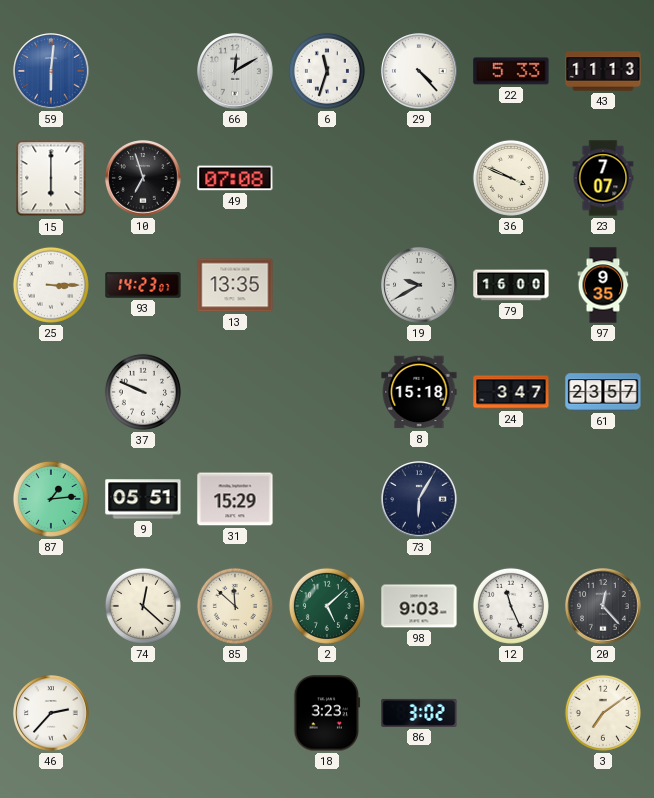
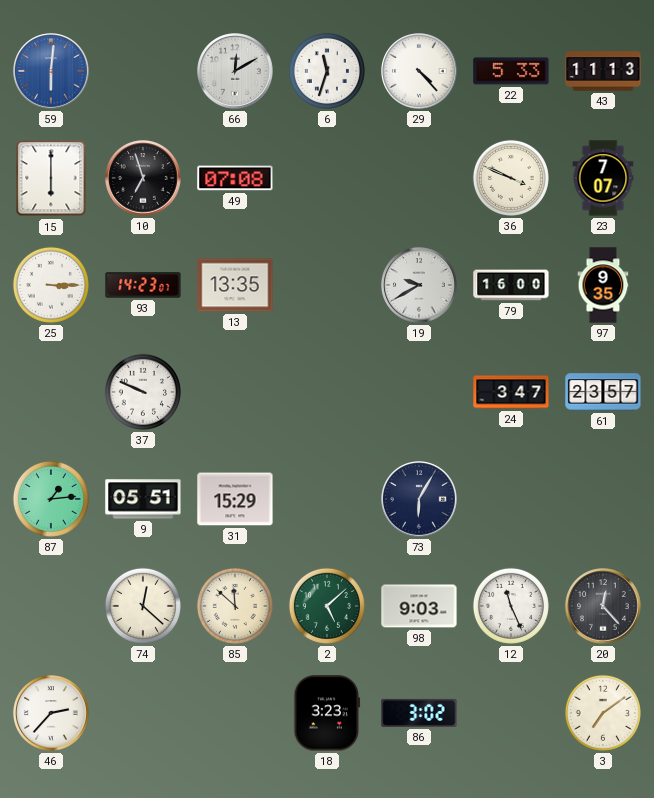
8: 15:18 -> none
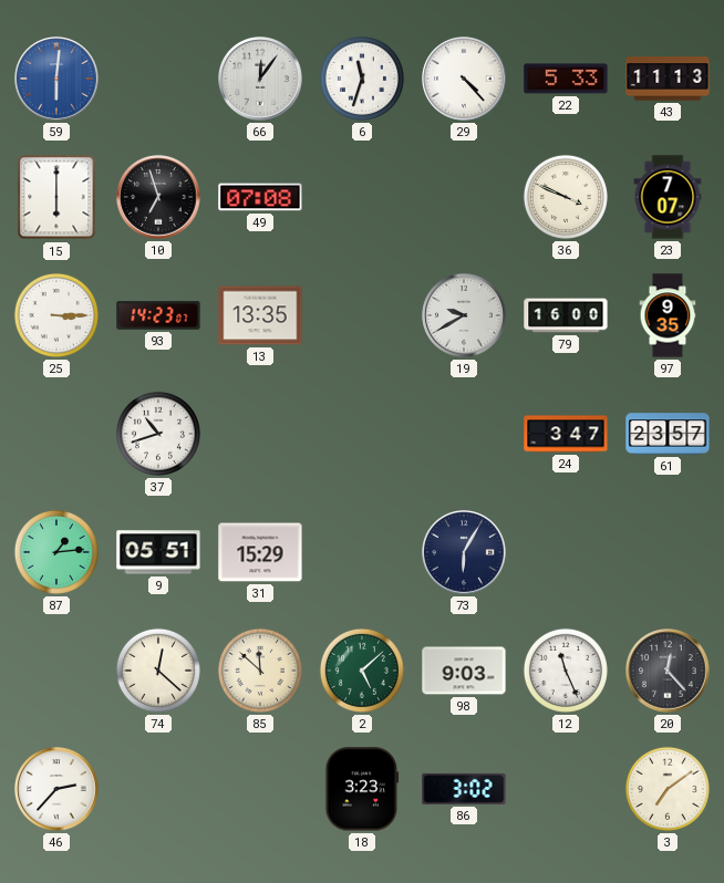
66: 12:10 -> 12:06
37: 9:49 -> 10:42
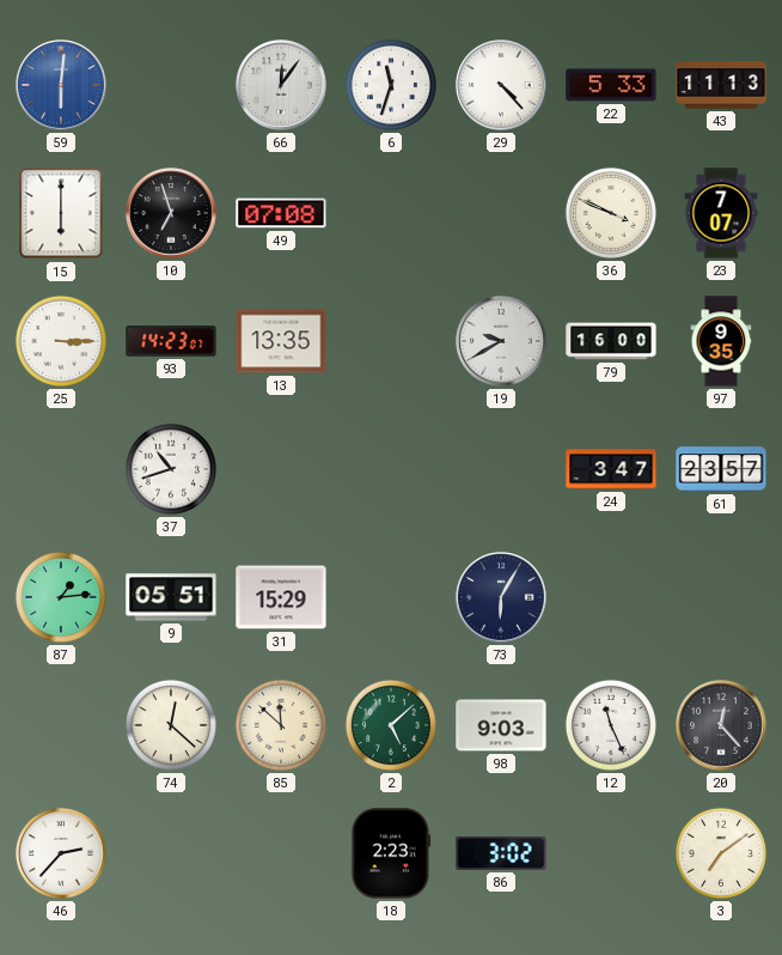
18: 3:23 -> 2:23
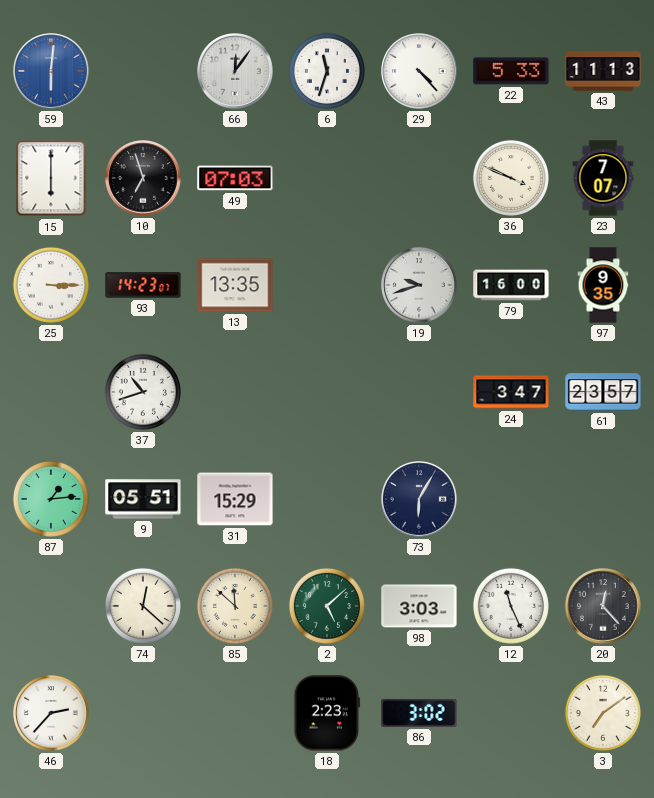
49: 07:08 -> 07:03
19: 9:40 -> 9:42
98: 9:03 -> 3:03
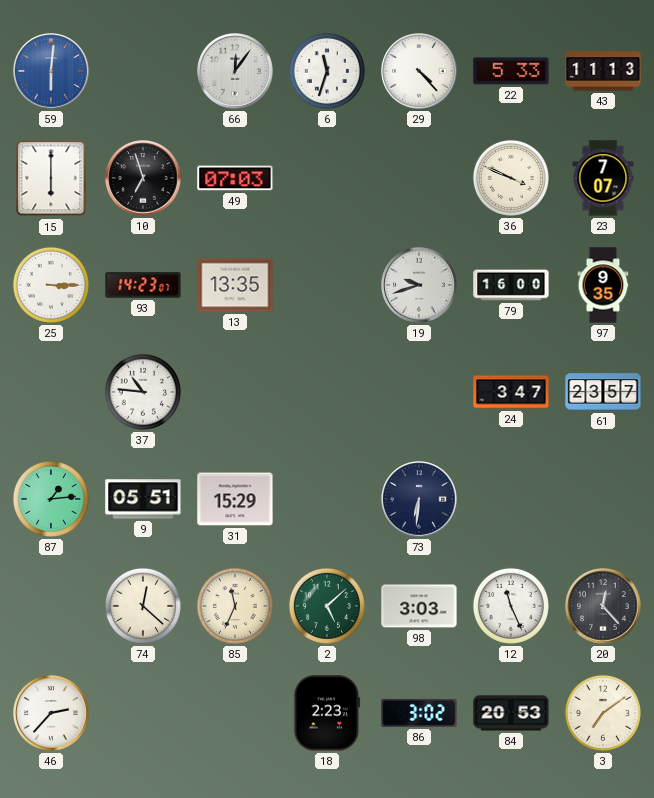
37: 10:42 -> 10:46
73: 6:05 -> 6:31
85: 11:52 -> 11:34
84: none -> 20:53
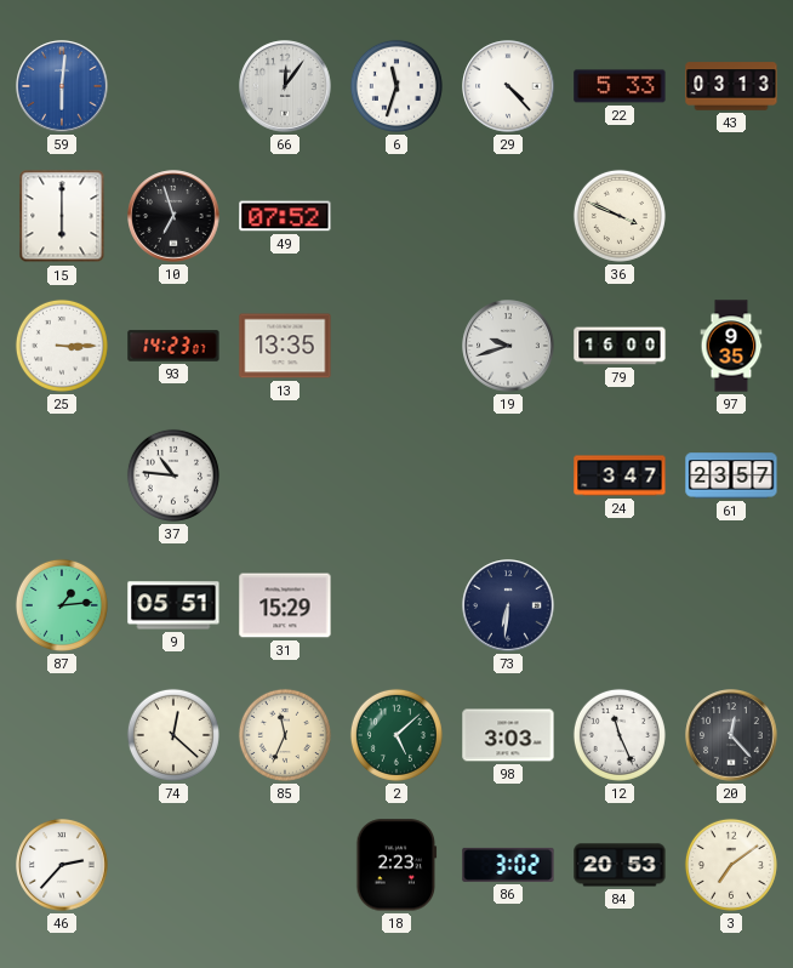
43: 11:13 -> 03:13
49: 07:03 -> 07:52
23: 7:07 -> none
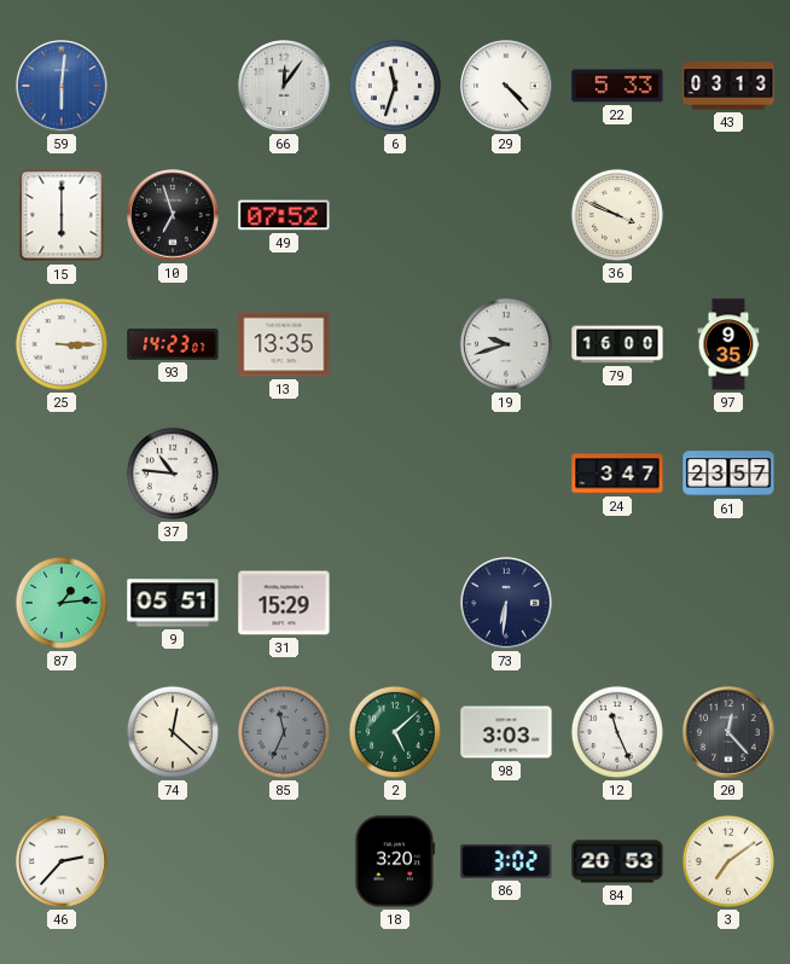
85 dial: cream -> grey
18: 2:23 -> 3:20
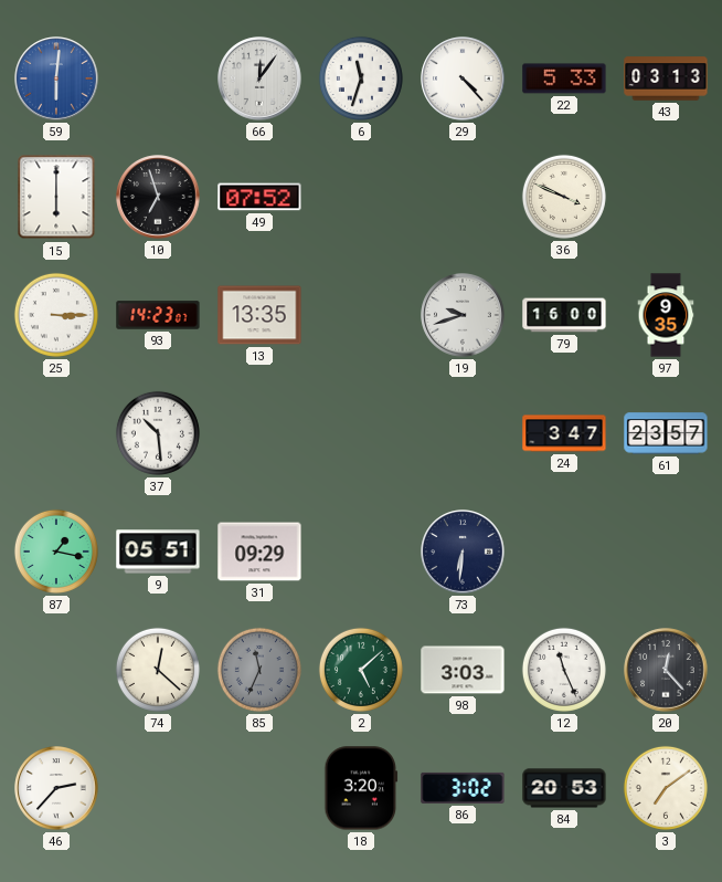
37: 10:46 -> 10:29
87: 1:14 -> 1:17
31: 15:29 -> 09:29
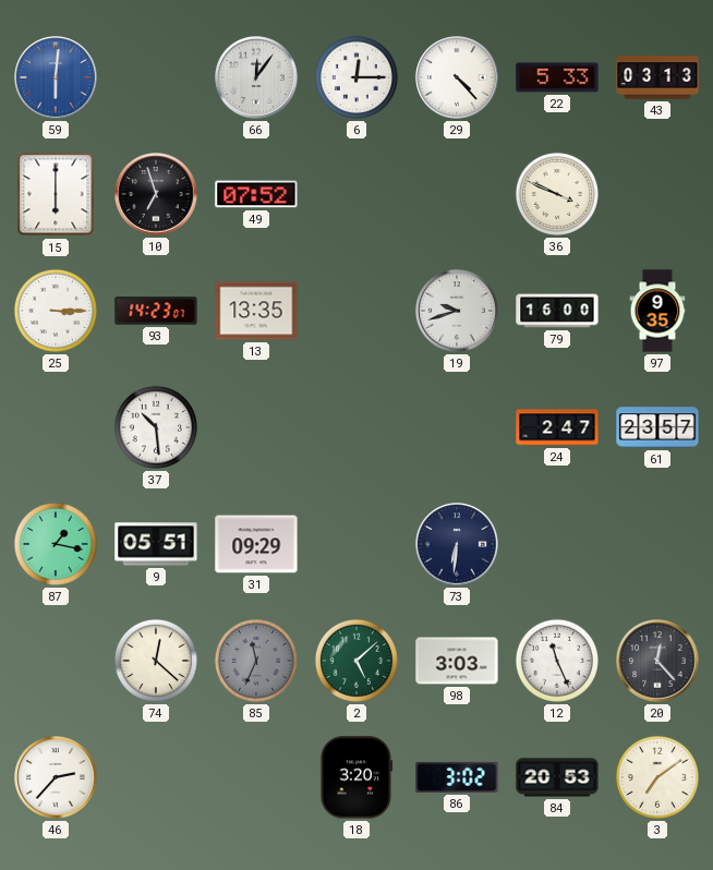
6: 11:33 -> 12:15
24: 3:47 -> 2:47
